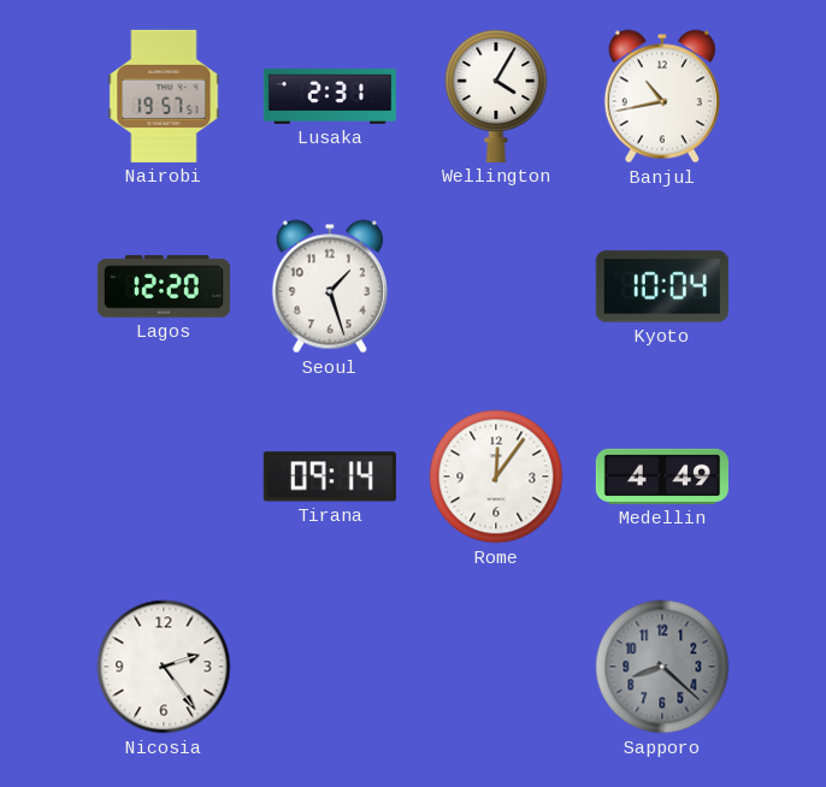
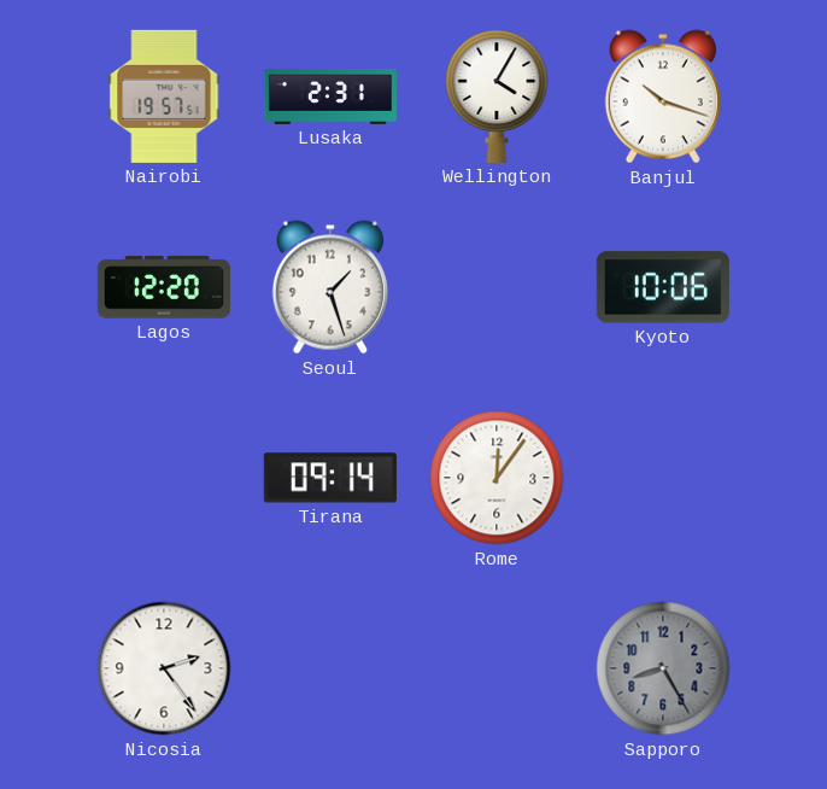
Banjul: 10:43 -> 10:18
Kyoto: 10:04 -> 10:06
Medellin: 4:49 -> none
Sapporo: 8:22 -> 8:25
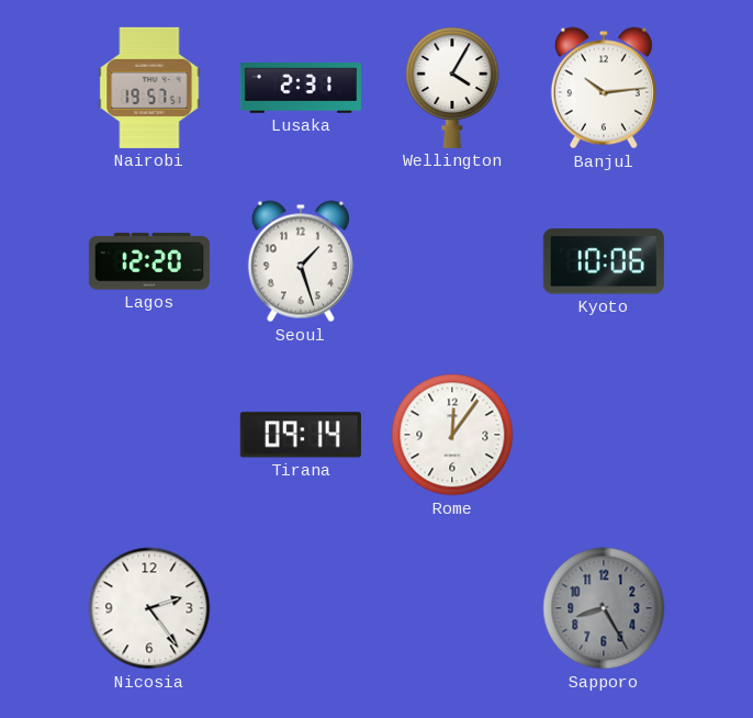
Banjul: 10:18 -> 10:14
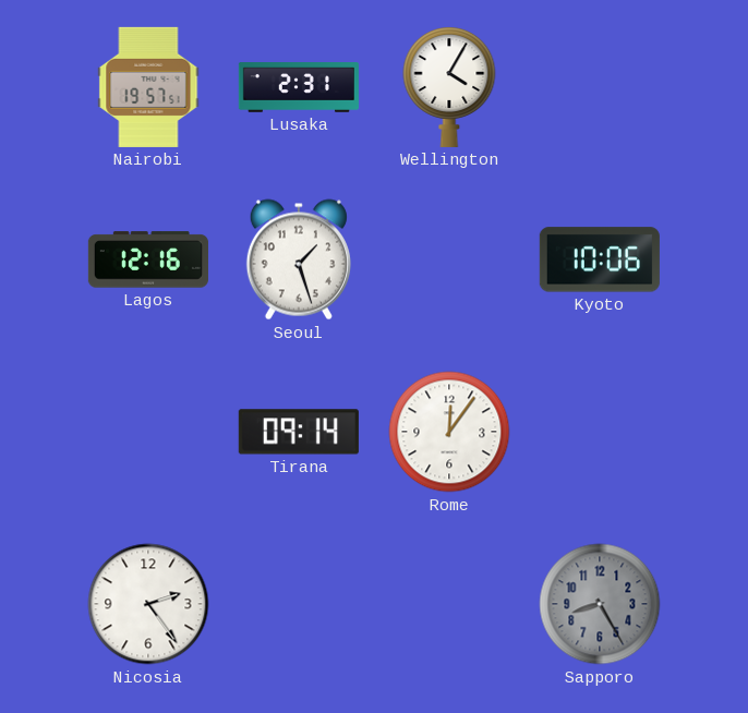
Banjul: 10:14 -> none
Lagos: 12:20 -> 12:16
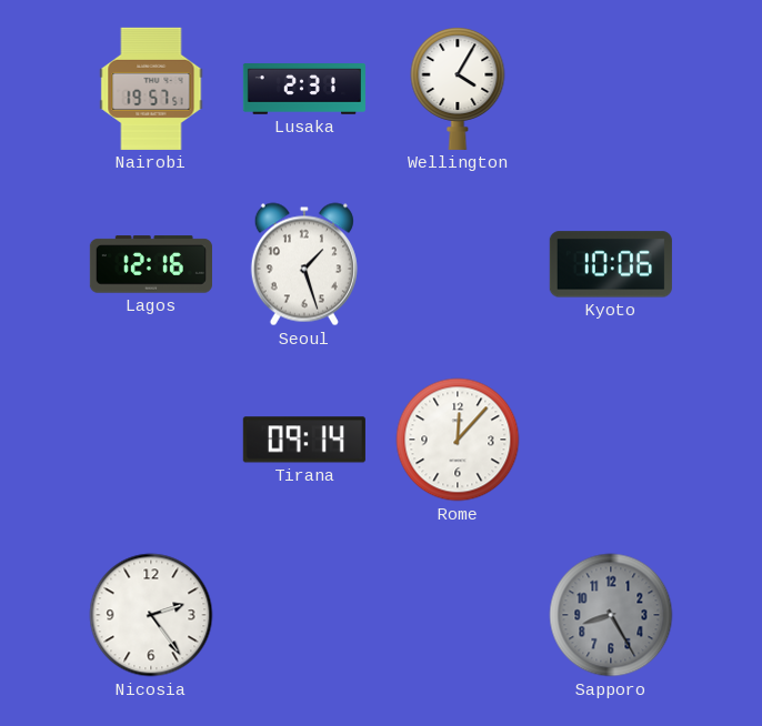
Rome: 12:06 -> 12:07
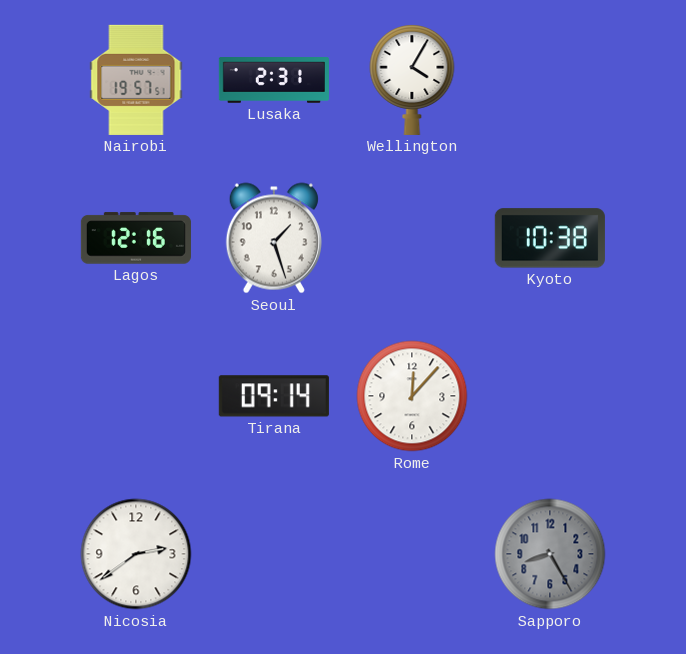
Kyoto: 10:06 -> 10:38
Nicosia: 2:24 -> 2:39
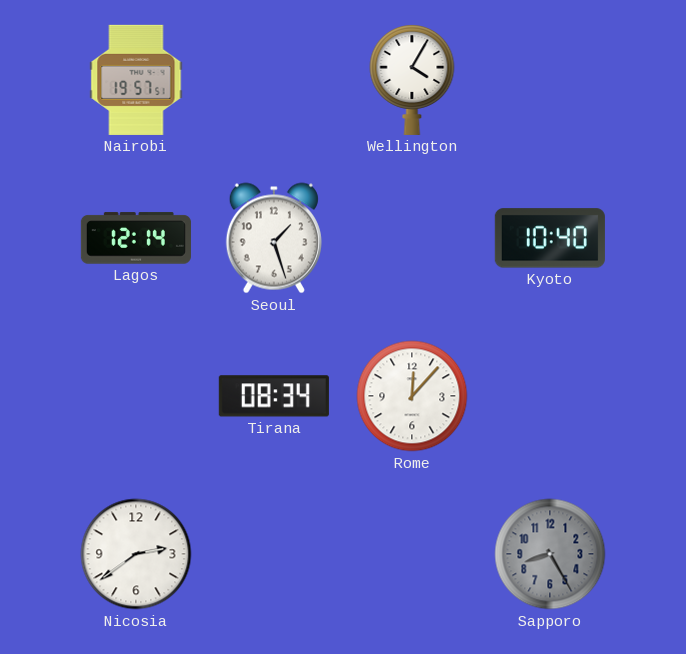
Lusaka: 2:31 -> none
Lagos: 12:16 -> 12:14
Kyoto: 10:38 -> 10:40
Tirana: 09:14 -> 08:34
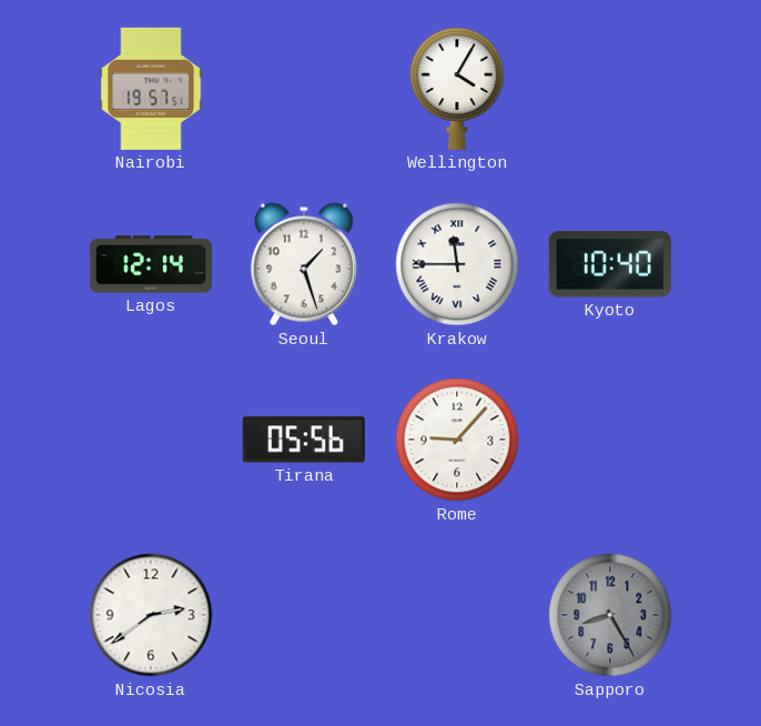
Krakow: none -> 11:45
Tirana: 08:34 -> 05:56
Rome: 12:07 -> 9:07
